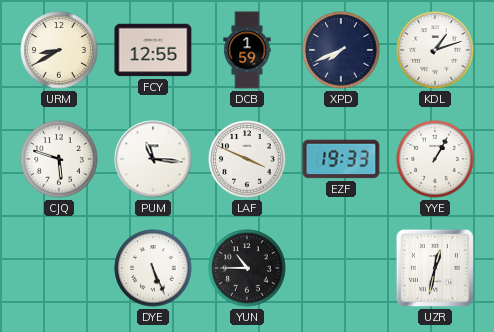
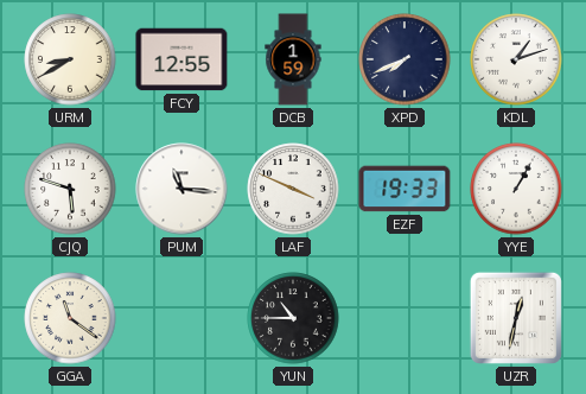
GGA: none -> 11:21
DYE: 5:26 -> none
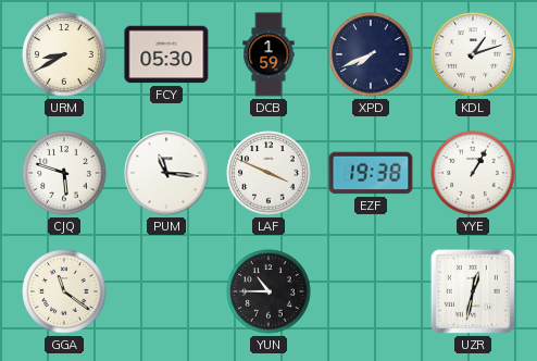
FCY: 12:55 -> 05:30
EZF: 19:33 -> 19:38
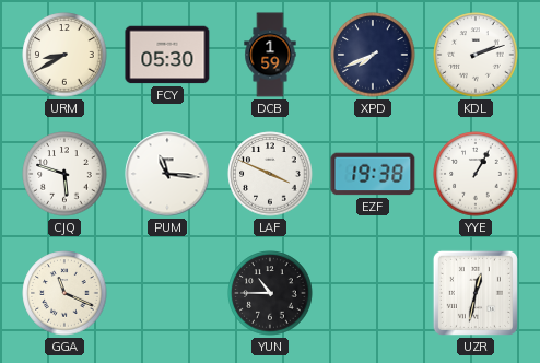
KDL: 1:12 -> 2:12
GGA: 11:21 -> 11:19
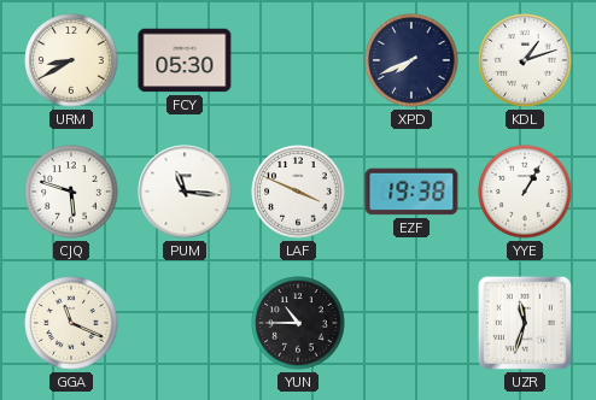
DCB: 1:59 -> none
KDL: 2:12 -> 1:12
UZR: 12:32 -> 11:33
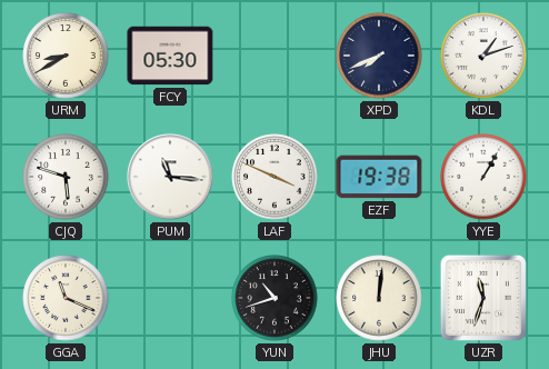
YUN: 10:45 -> 10:42
JHU: none -> 12:01
